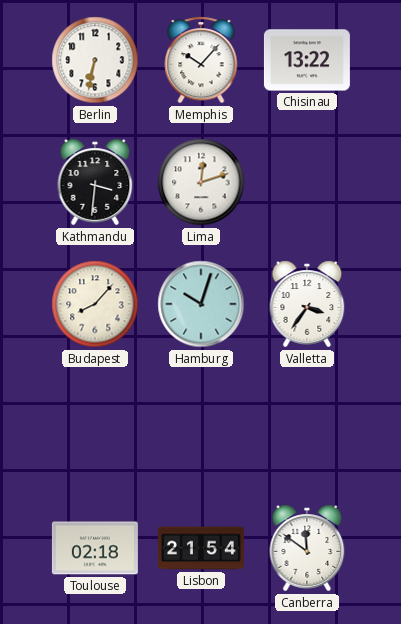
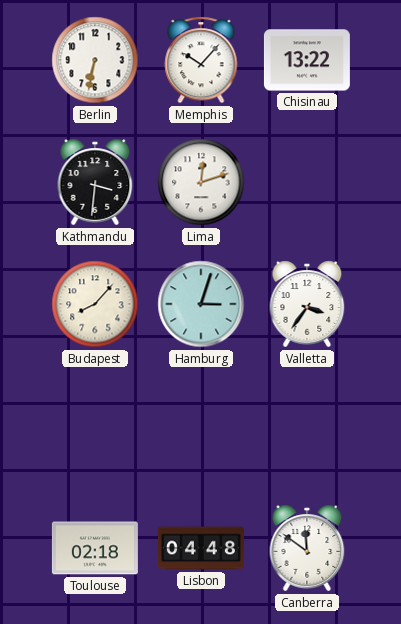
Hamburg: 10:03 -> 3:03
Lisbon: 21:54 -> 04:48
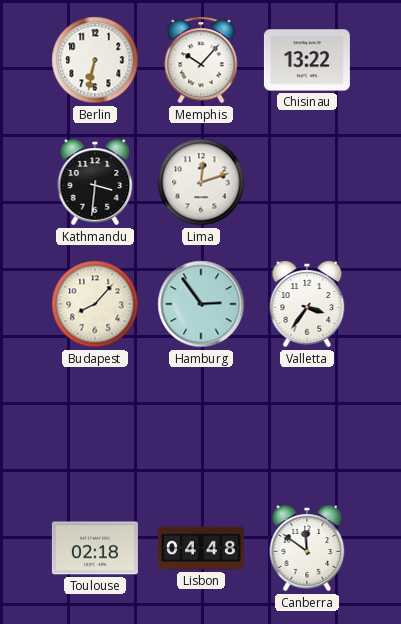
Hamburg: 3:03 -> 2:54
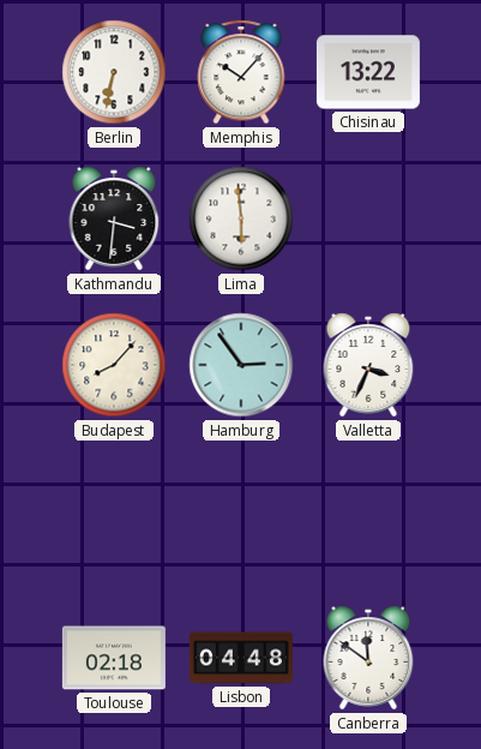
Lima: 12:12 -> 5:59
Valletta: 3:36 -> 3:34
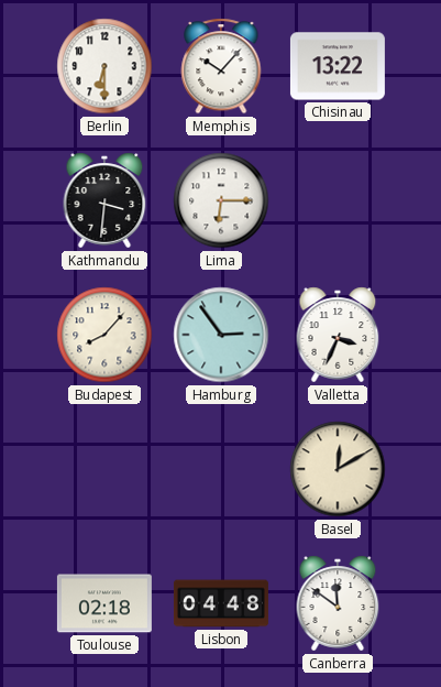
Berlin: 6:32 -> 6:30
Lima: 5:59 -> 6:15
Basel: none -> 12:10
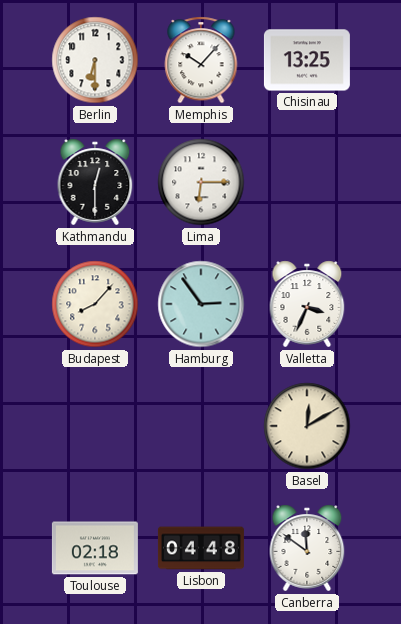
Chisinau: 13:22 -> 13:25
Kathmandu: 3:31 -> 12:30
